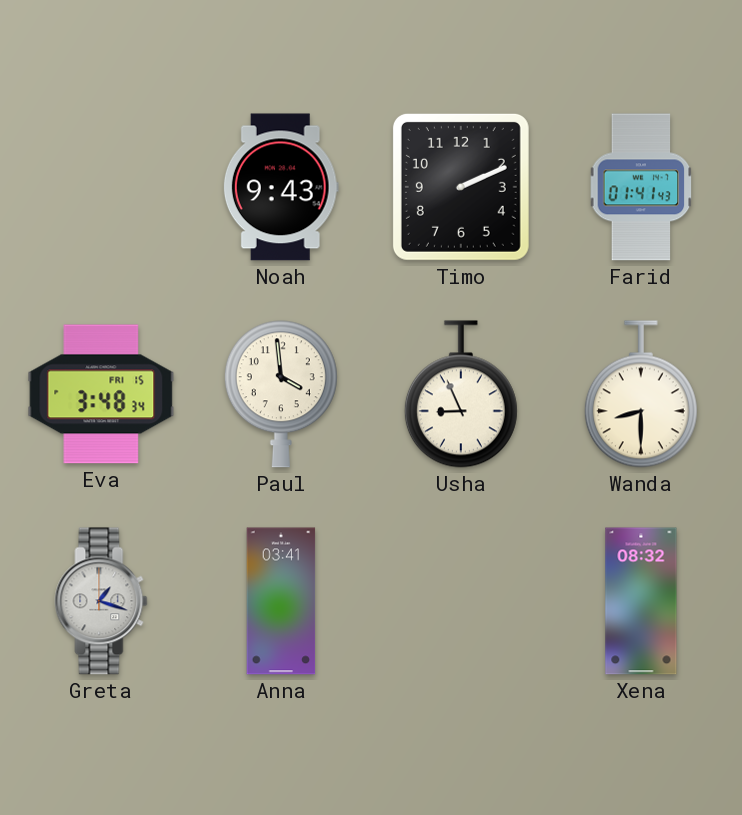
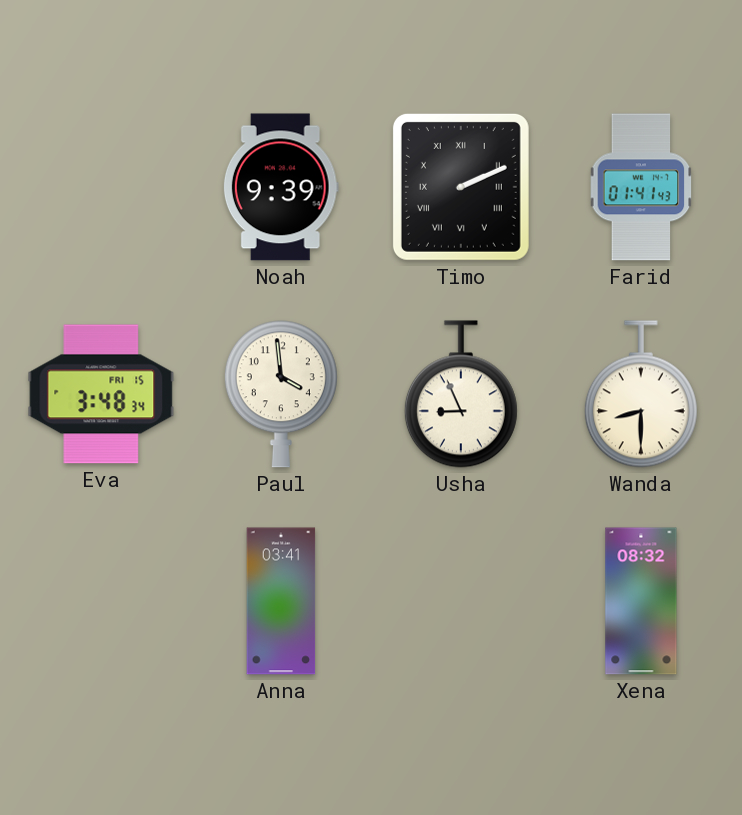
Noah: 9:43 -> 9:39
Timo numerals: Arabic -> Roman
Greta: 1:18 -> none
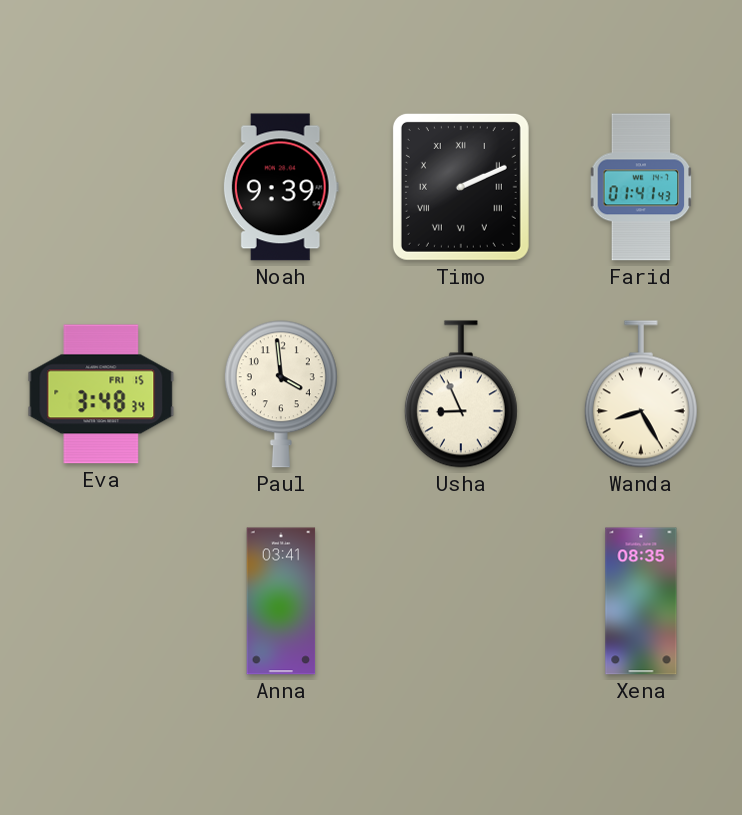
Wanda: 8:30 -> 8:25
Xena: 08:32 -> 08:35
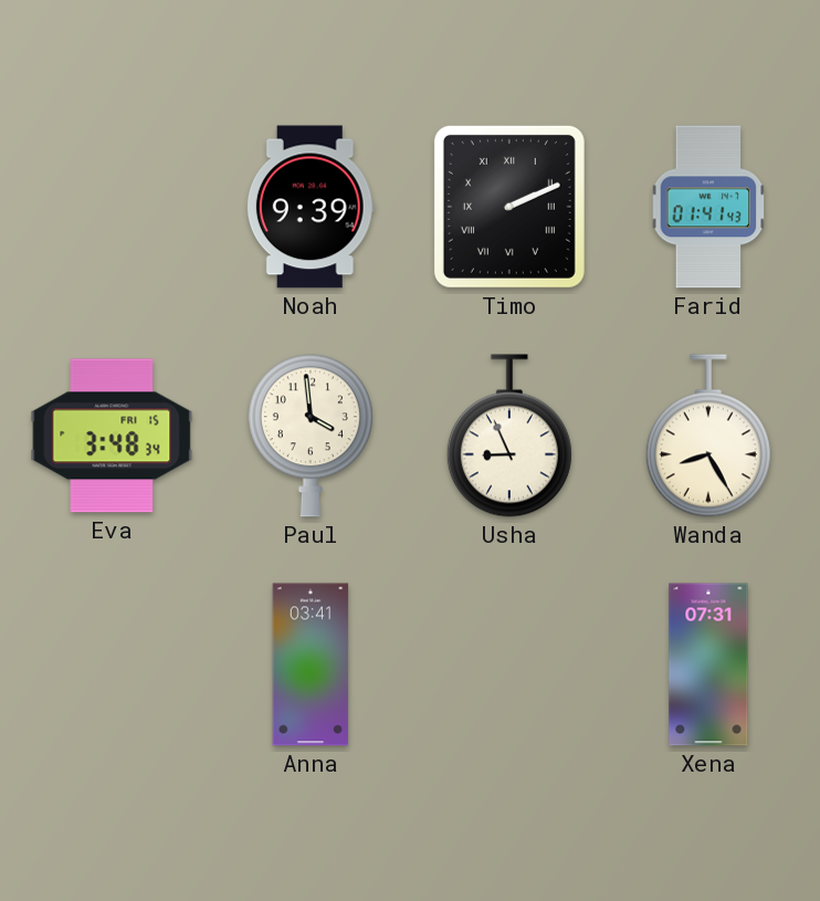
Xena: 08:35 -> 07:31
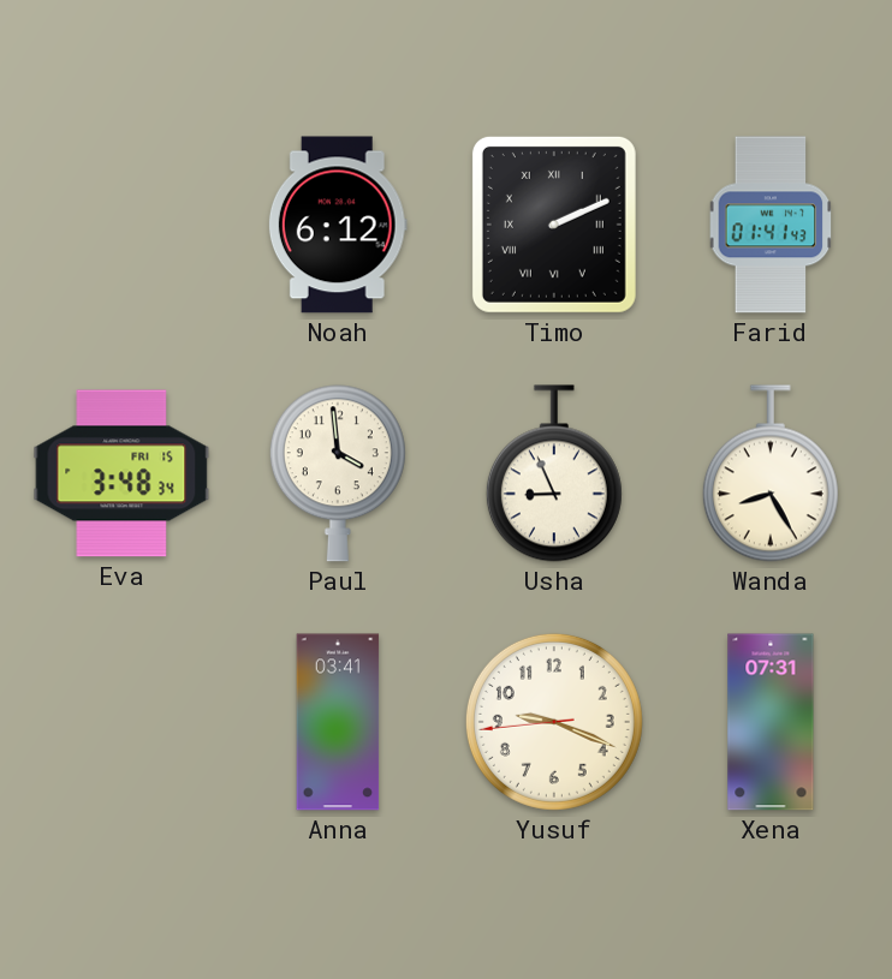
Noah: 9:39 -> 6:12
Yusuf: none -> 9:18
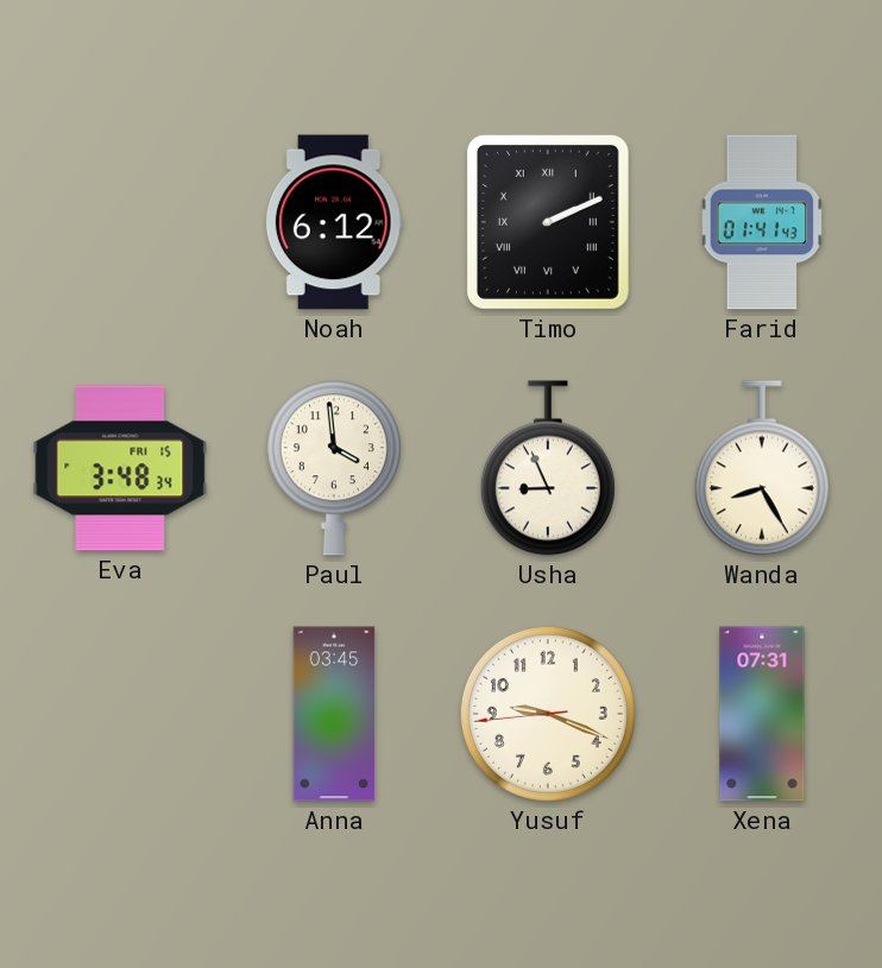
Anna: 03:41 -> 03:45
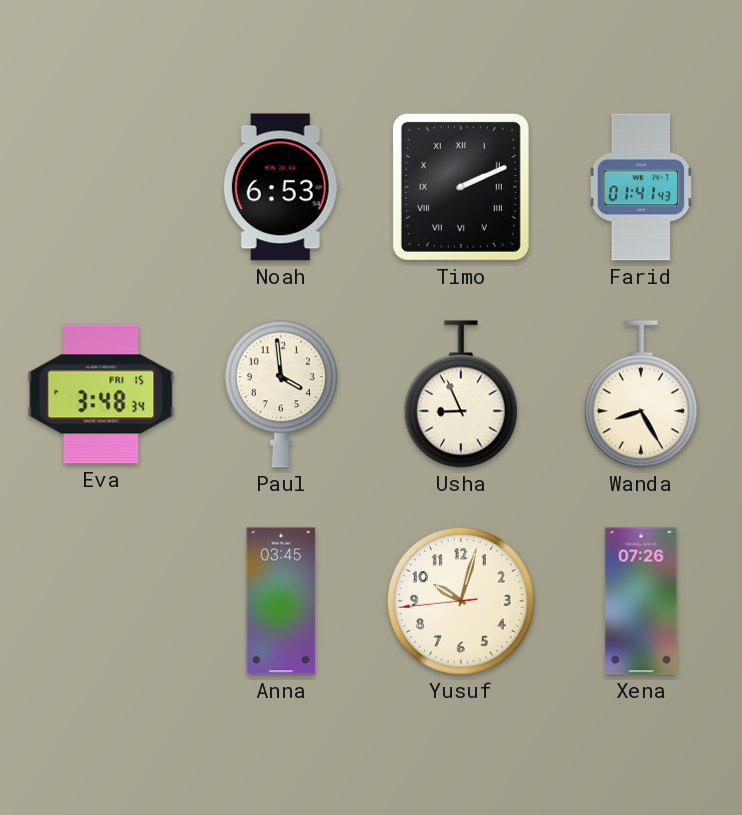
Noah: 6:12 -> 6:53
Yusuf: 9:18 -> 10:02
Xena: 07:31 -> 07:26
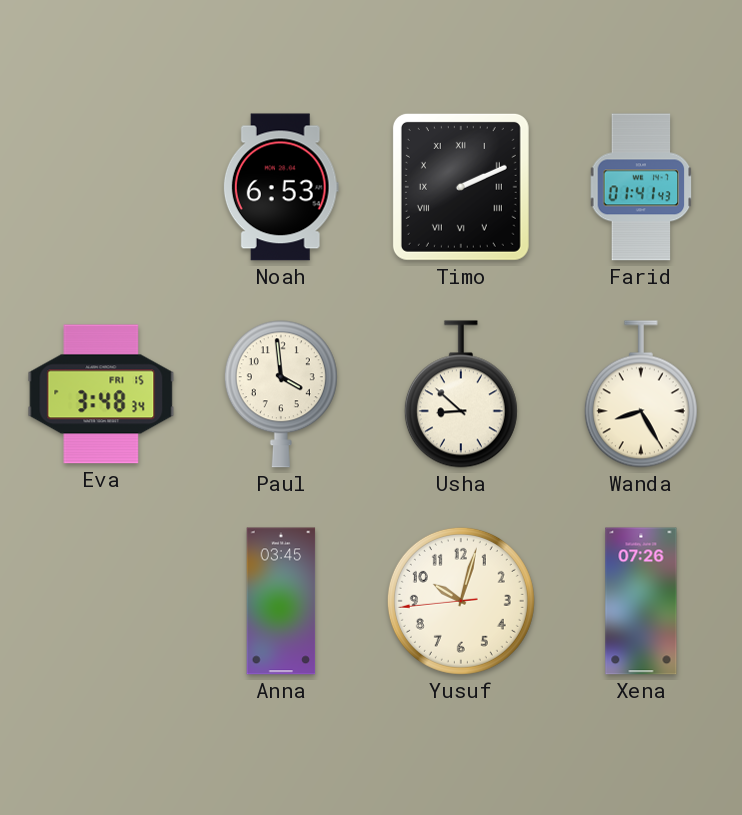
Usha: 8:56 -> 8:52
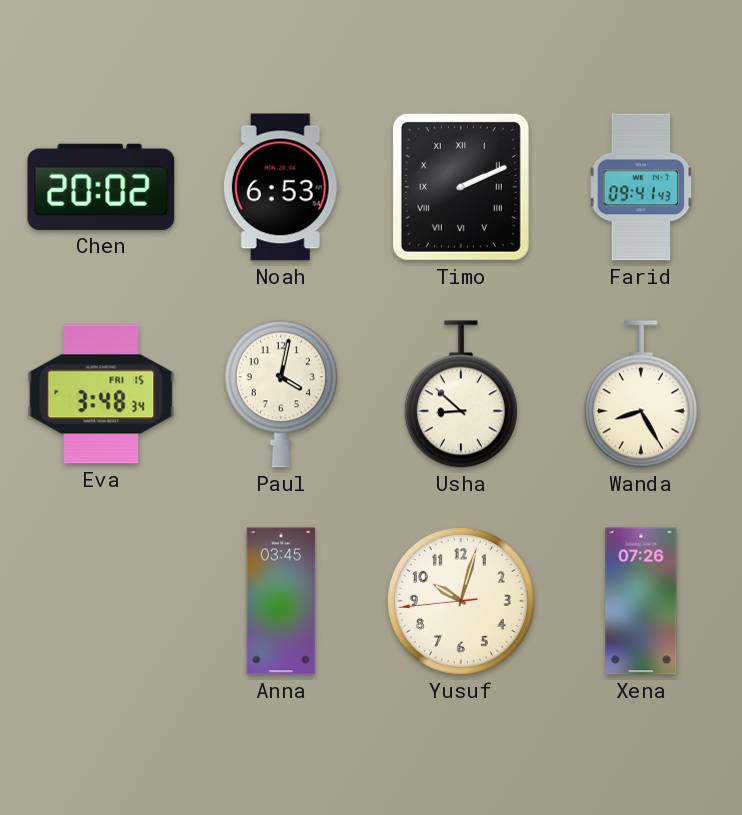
Chen: none -> 20:02
Farid: 01:41 -> 09:41
Paul: 3:59 -> 4:02
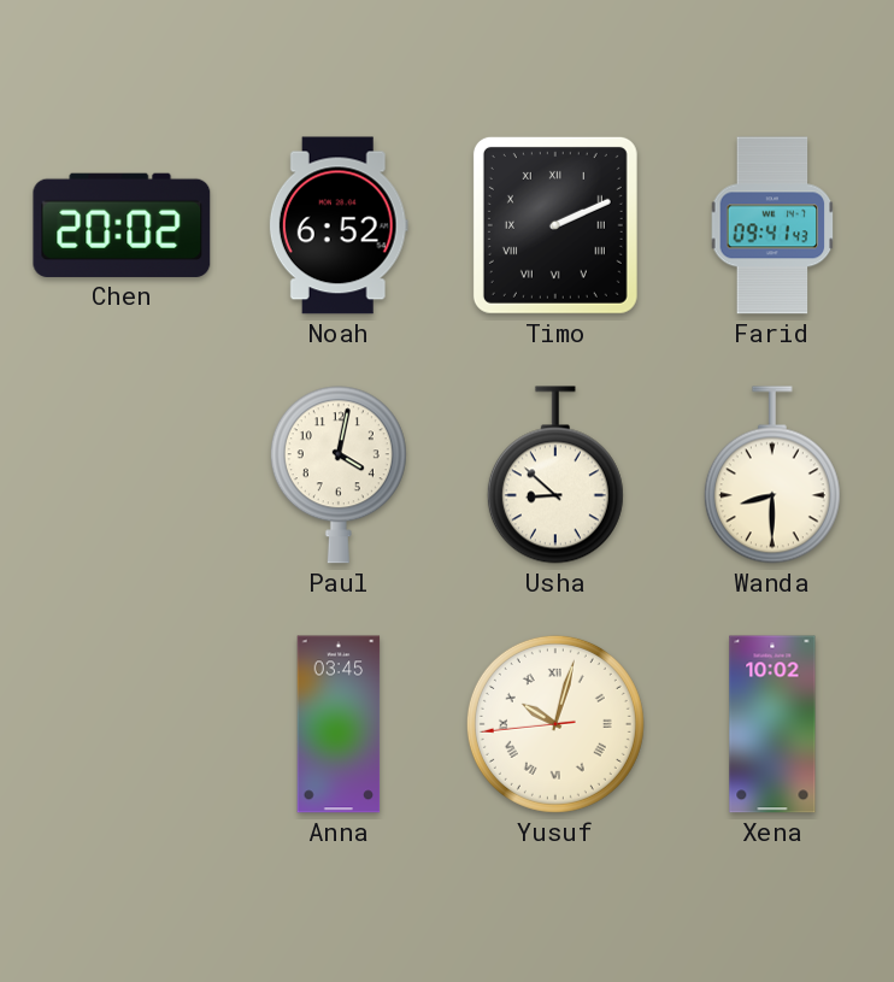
Noah: 6:53 -> 6:52
Eva: 3:48 -> none
Wanda: 8:25 -> 8:30
Yusuf numerals: Arabic -> Roman
Xena: 07:26 -> 10:02
